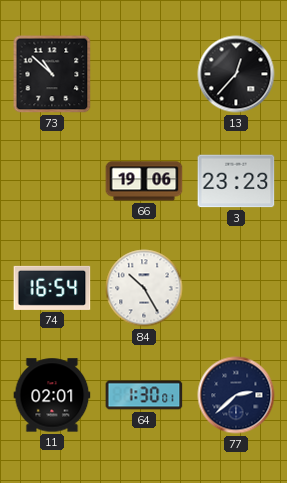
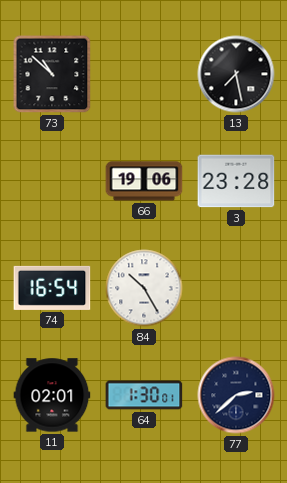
13: 12:37 -> 7:28
3: 23:23 -> 23:28
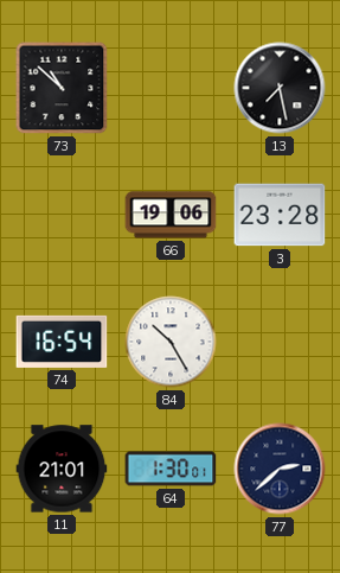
11: 02:01 -> 21:01
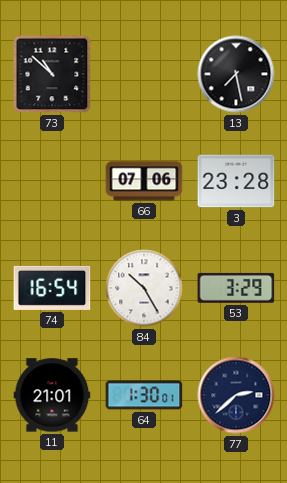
66: 19:06 -> 07:06
53: none -> 3:29
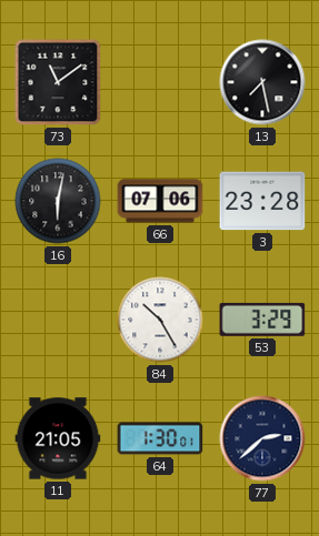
73: 10:52 -> 11:09
16: none -> 6:02
74: 16:54 -> none
11: 21:01 -> 21:05
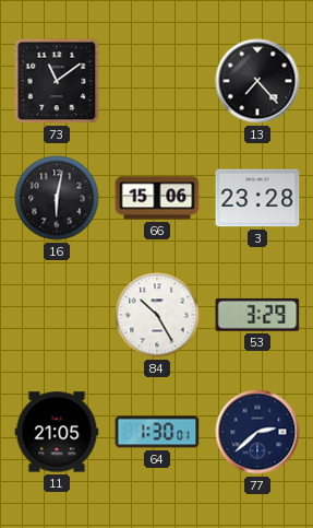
13: 7:28 -> 7:23
66: 07:06 -> 15:06
